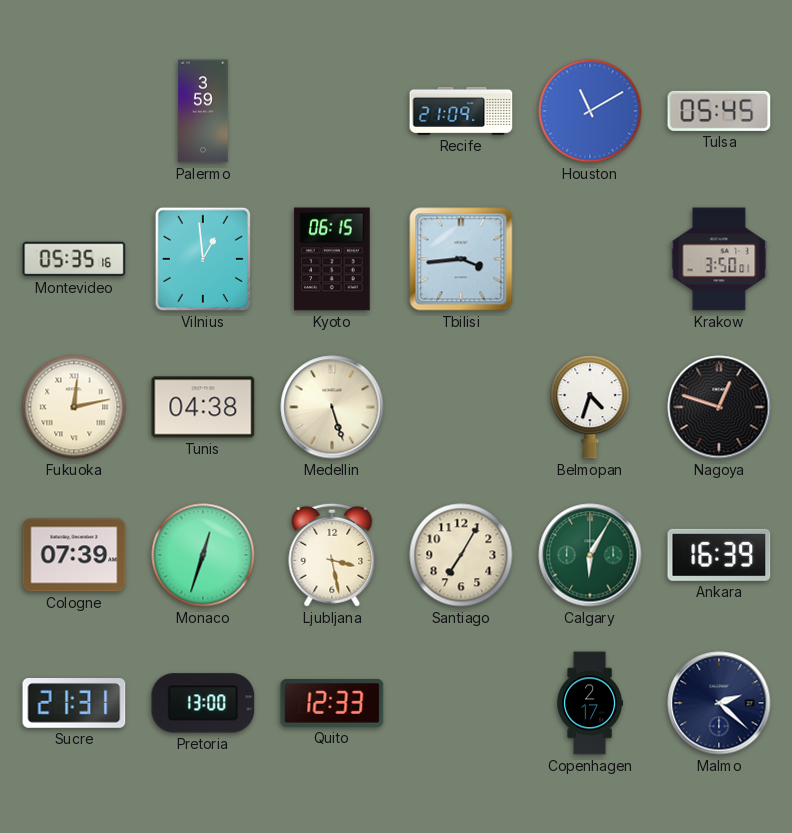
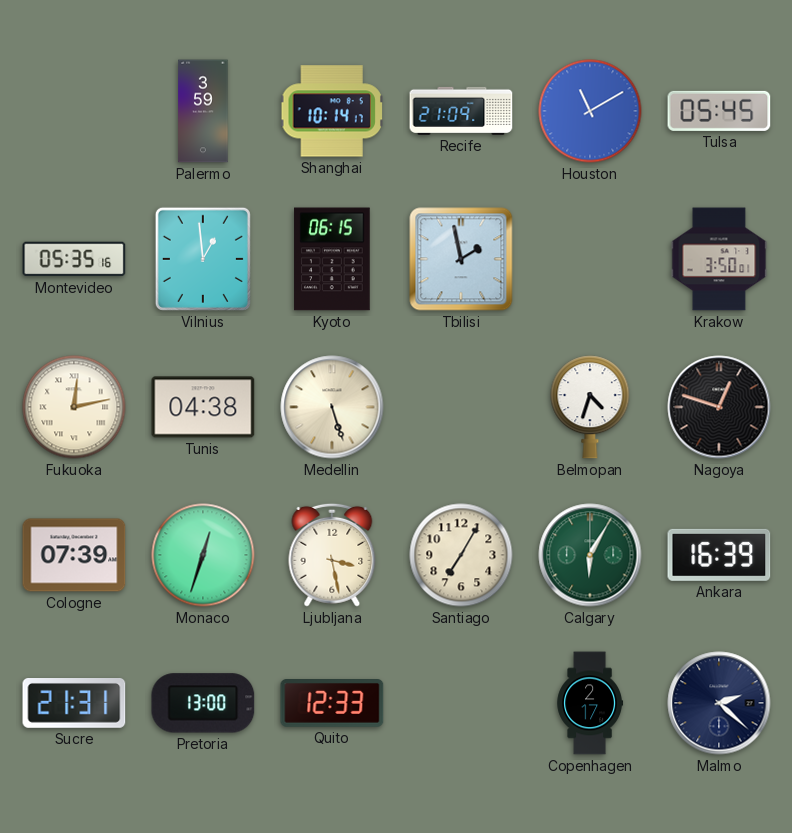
Shanghai: none -> 10:14
Tbilisi: 3:44 -> 1:58
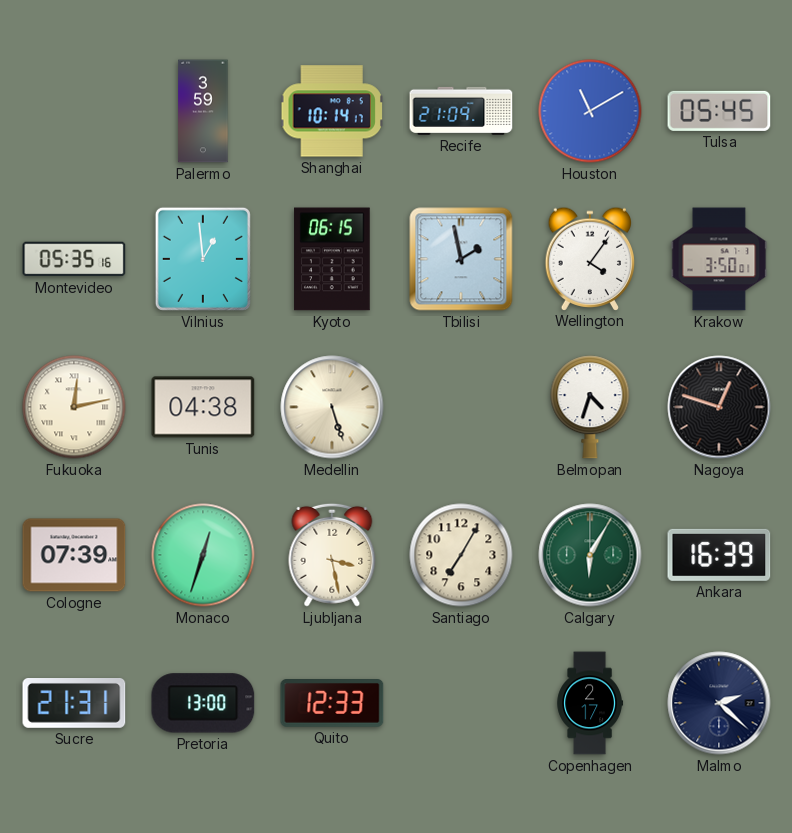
Wellington: none -> 4:06
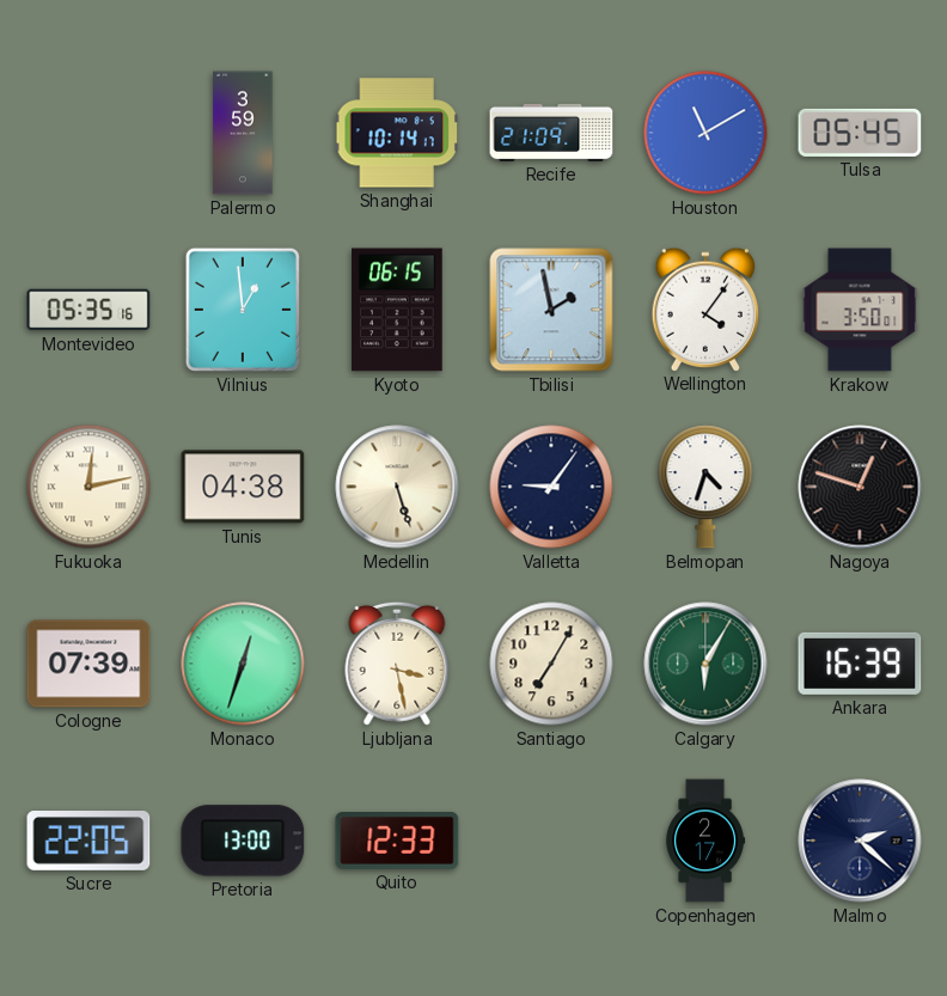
Valletta: none -> 9:06
Sucre: 21:31 -> 22:05
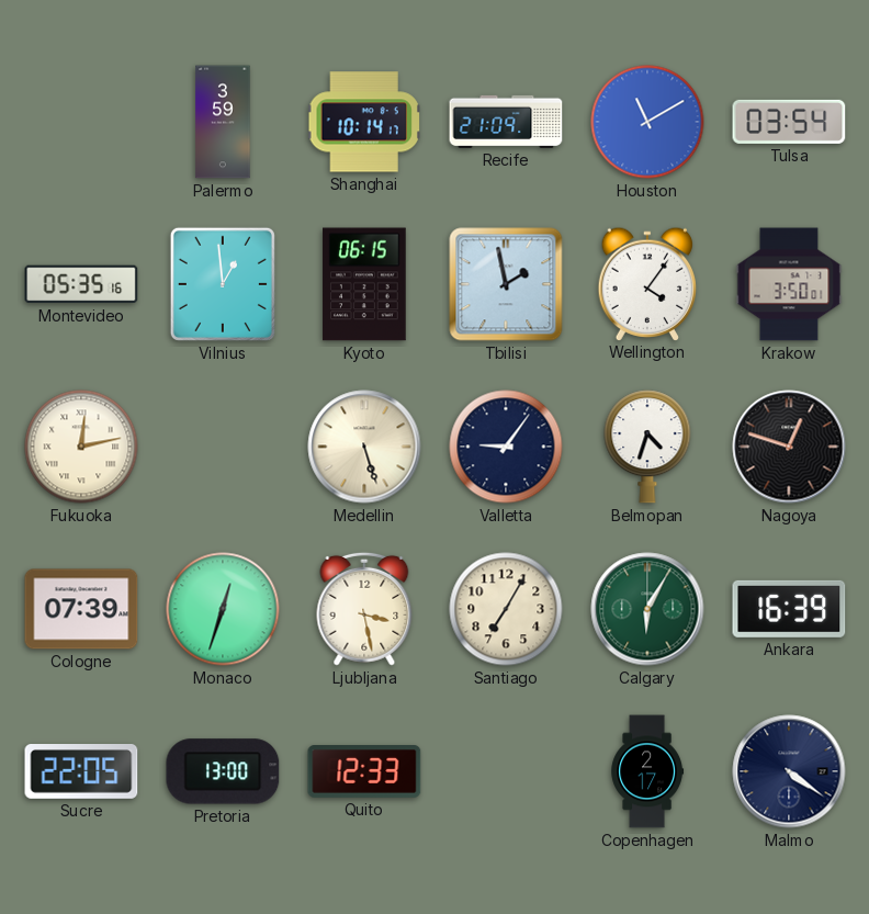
Tulsa: 05:45 -> 03:54
Tunis: 04:38 -> none
Malmo: 2:22 -> 4:21
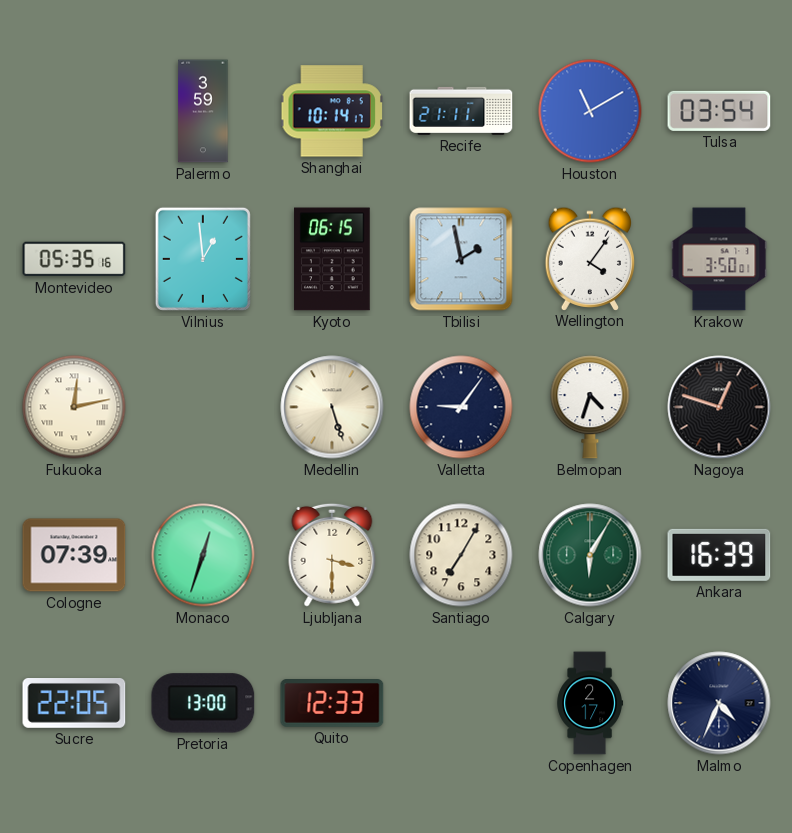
Recife: 21:09 -> 21:11
Ljubljana: 3:28 -> 3:30
Malmo: 4:21 -> 4:34
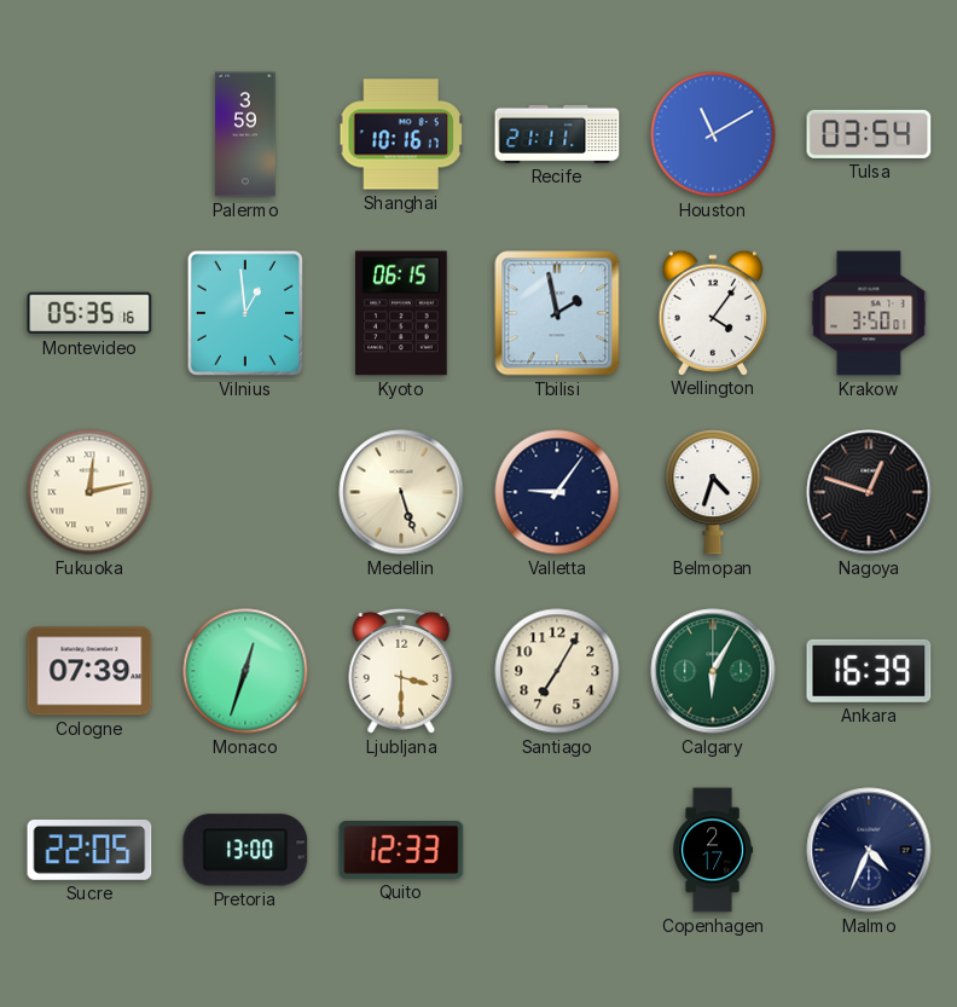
Shanghai: 10:14 -> 10:16
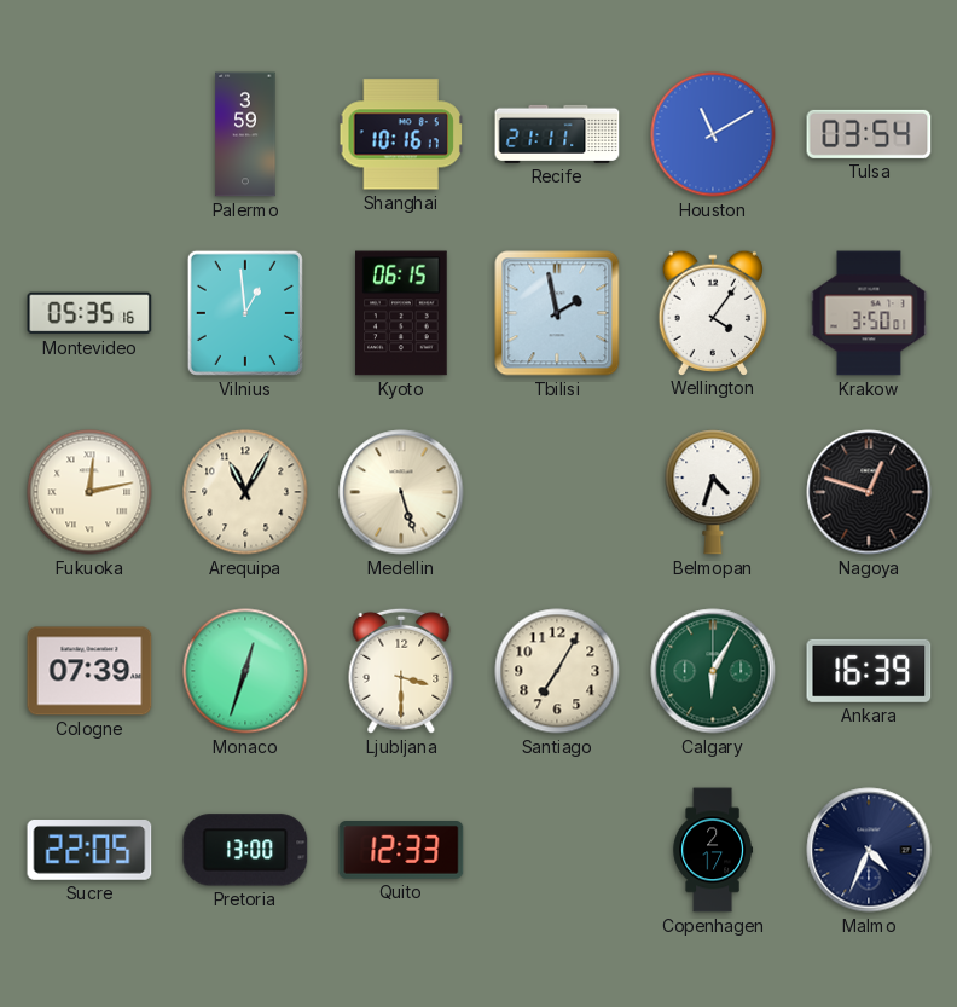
Arequipa: none -> 11:05
Valletta: 9:06 -> none
